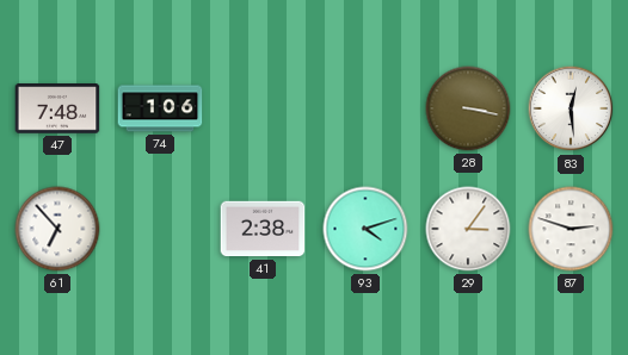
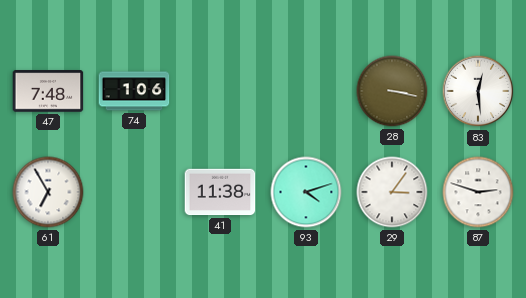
61: 6:53 -> 6:55
41: 2:38 -> 11:38
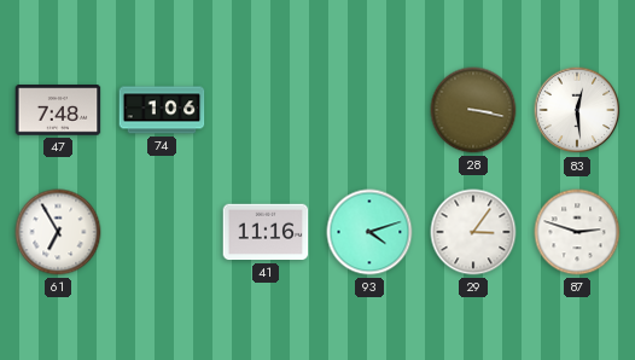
41: 11:38 -> 11:16
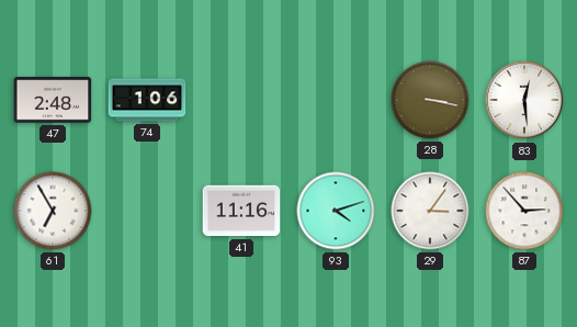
47: 7:48 -> 2:48
87: 2:48 -> 2:53
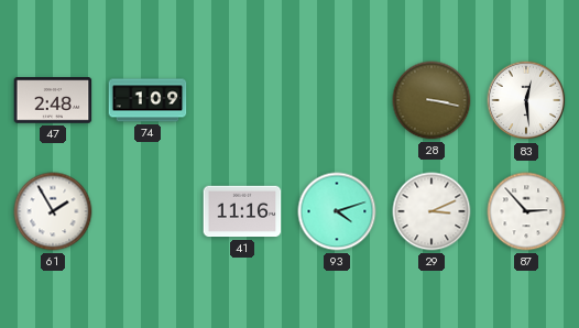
74: 1:06 -> 1:09
61: 6:55 -> 1:55
29: 3:06 -> 3:11
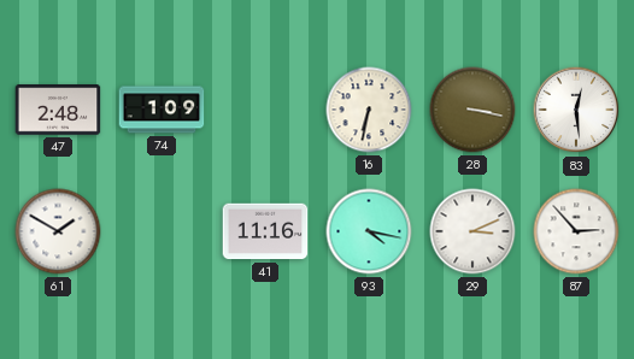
16: none -> 6:32
61: 1:55 -> 1:50
93: 4:12 -> 4:17
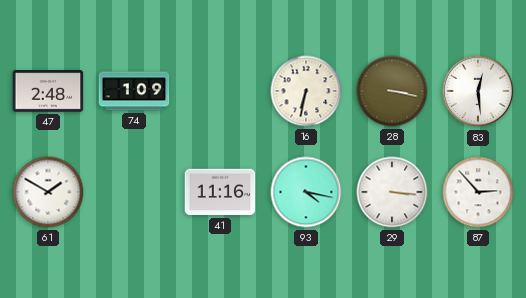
29: 3:11 -> 3:16
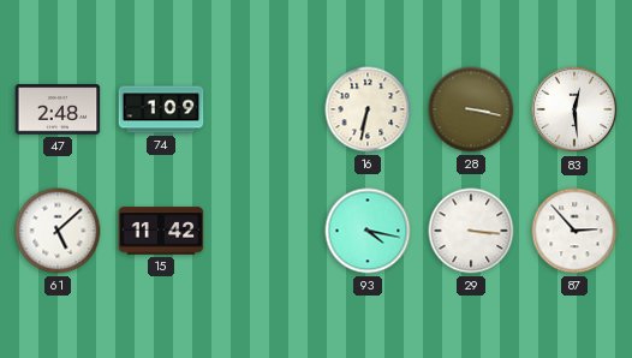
61: 1:50 -> 5:08
15: none -> 11:42
41: 11:16 -> none
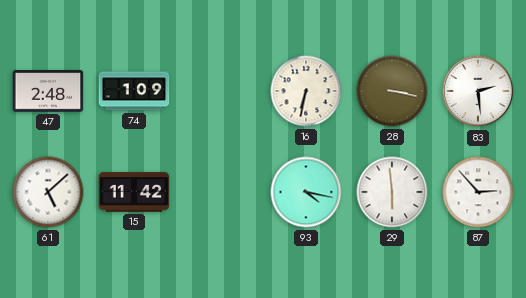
83: 12:29 -> 2:29
29: 3:16 -> 5:59
